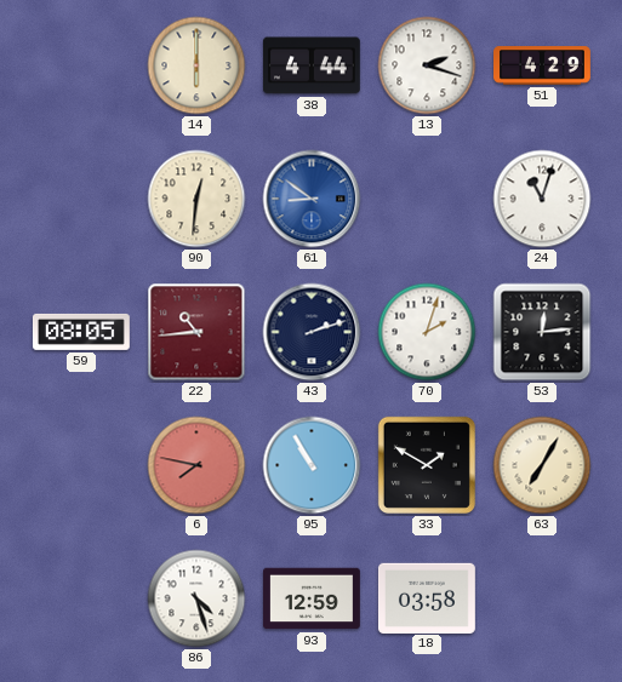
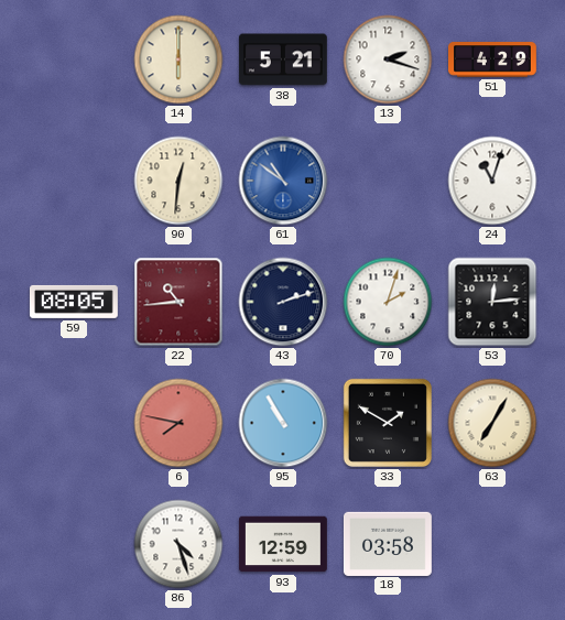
38: 4:44 -> 5:21
61: 8:51 -> 10:51
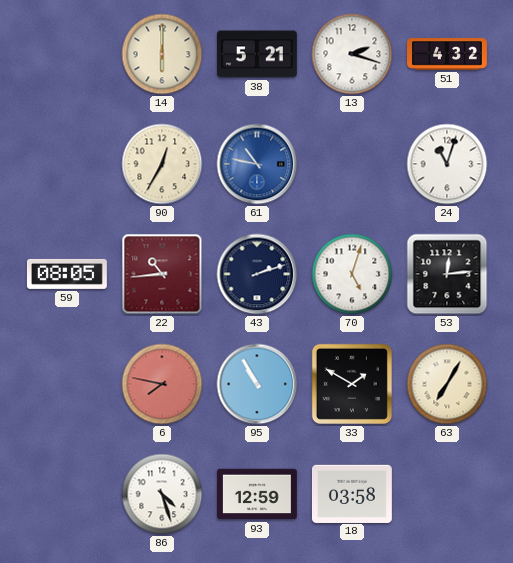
51: 4:29 -> 4:32
90: 12:31 -> 12:35
61: 10:51 -> 10:47
70: 2:03 -> 5:03
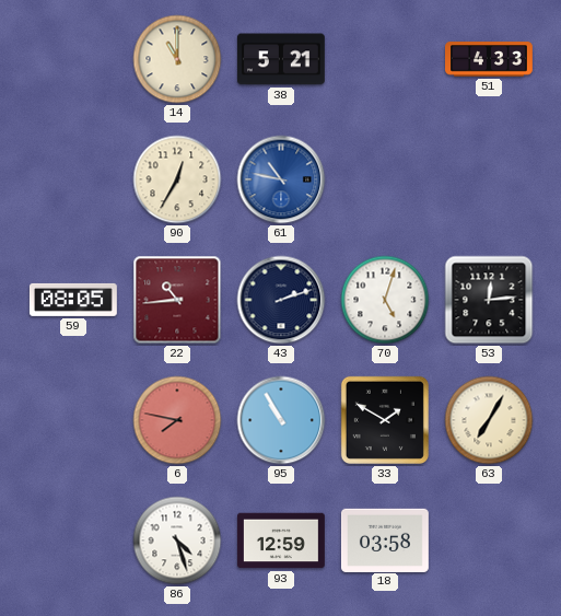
14: 6:00 -> 11:00
13: 2:18 -> none
51: 4:32 -> 4:33
24: 11:03 -> none
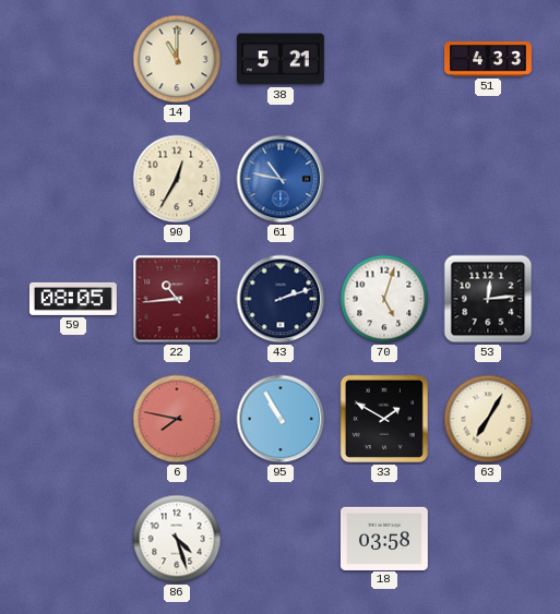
93: 12:59 -> none
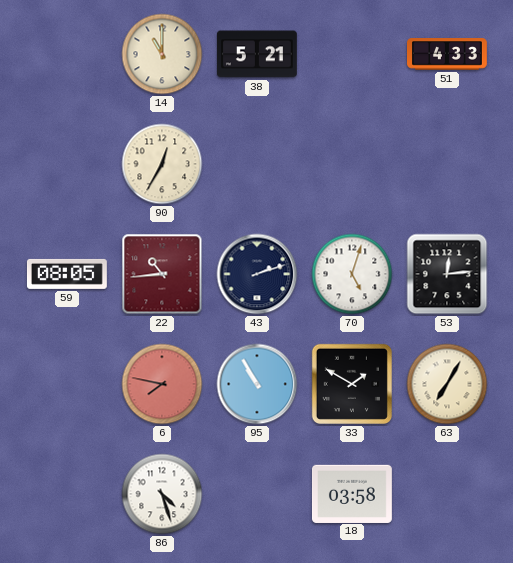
61: 10:47 -> none
